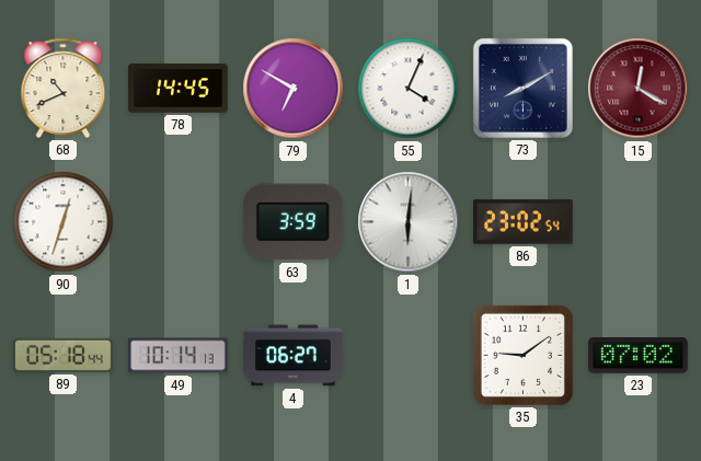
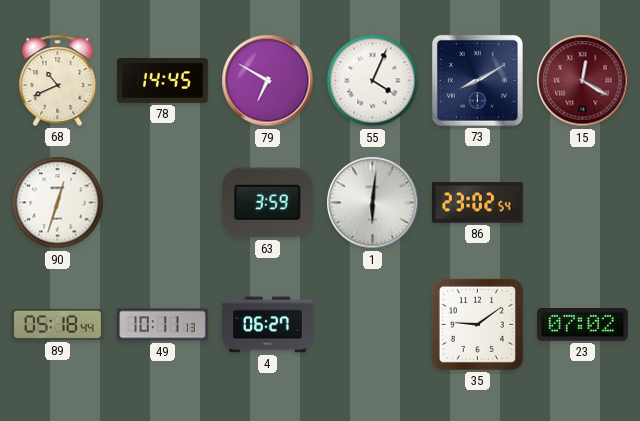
49: 10:14 -> 10:11
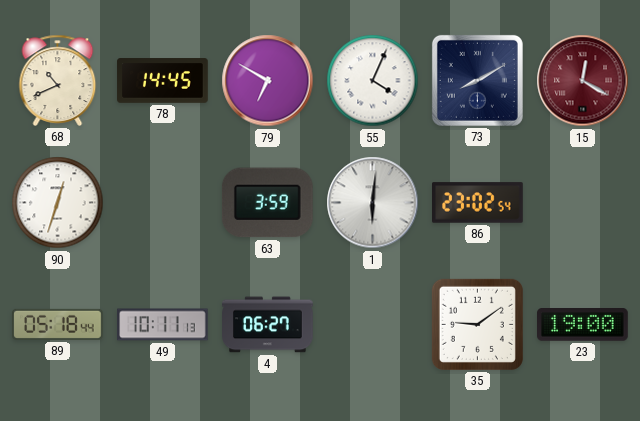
23: 07:02 -> 19:00
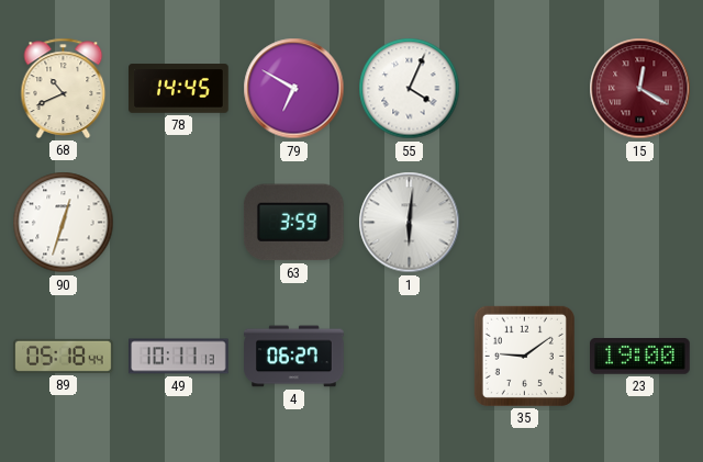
73: 8:10 -> none
86: 23:02 -> none
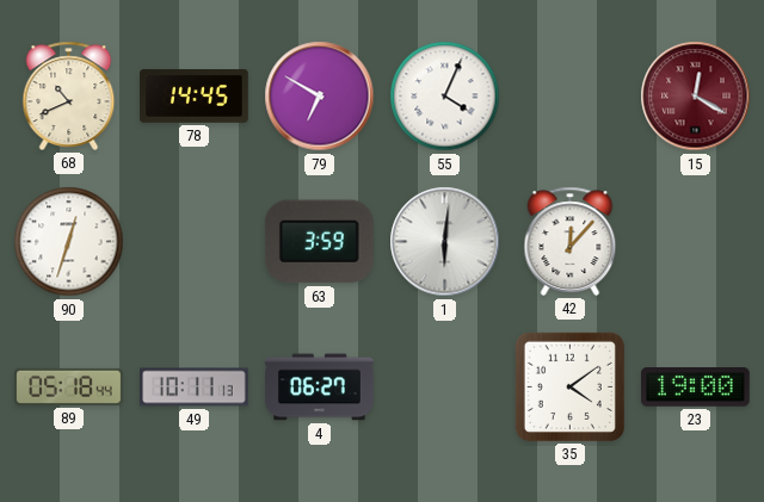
42: none -> 12:07
35: 9:09 -> 4:09
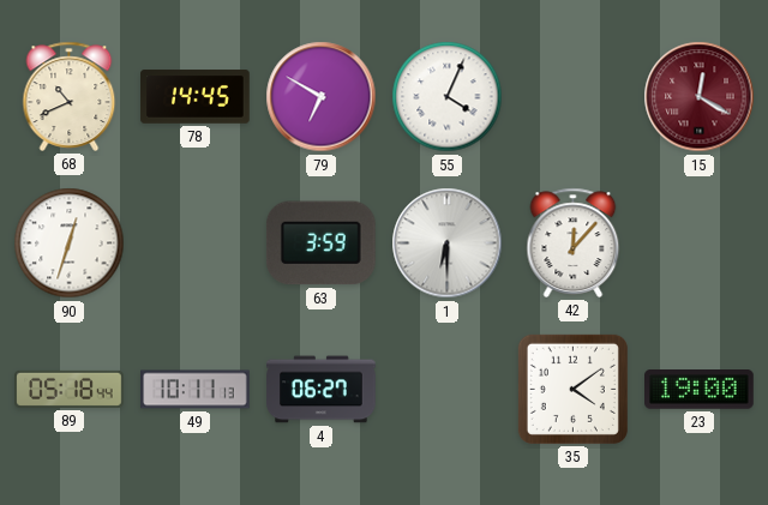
1: 6:01 -> 6:30
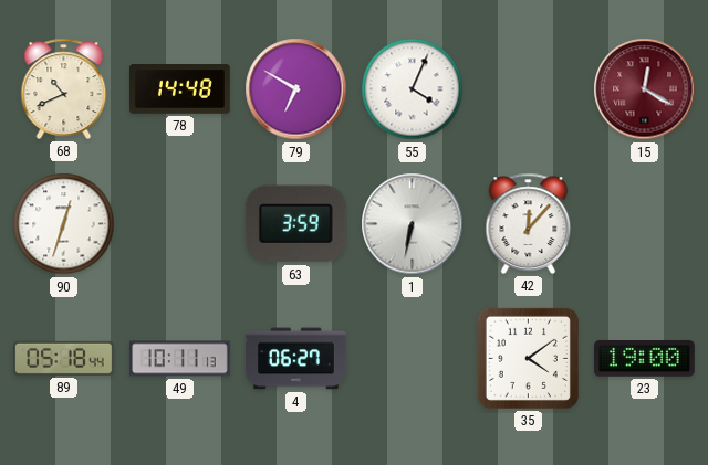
78: 14:45 -> 14:48
1: 6:30 -> 6:32
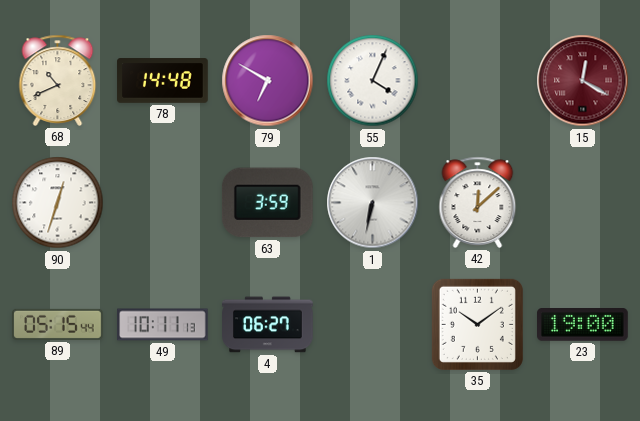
42: 12:07 -> 12:08
89: 05:18 -> 05:15
35: 4:09 -> 10:09
